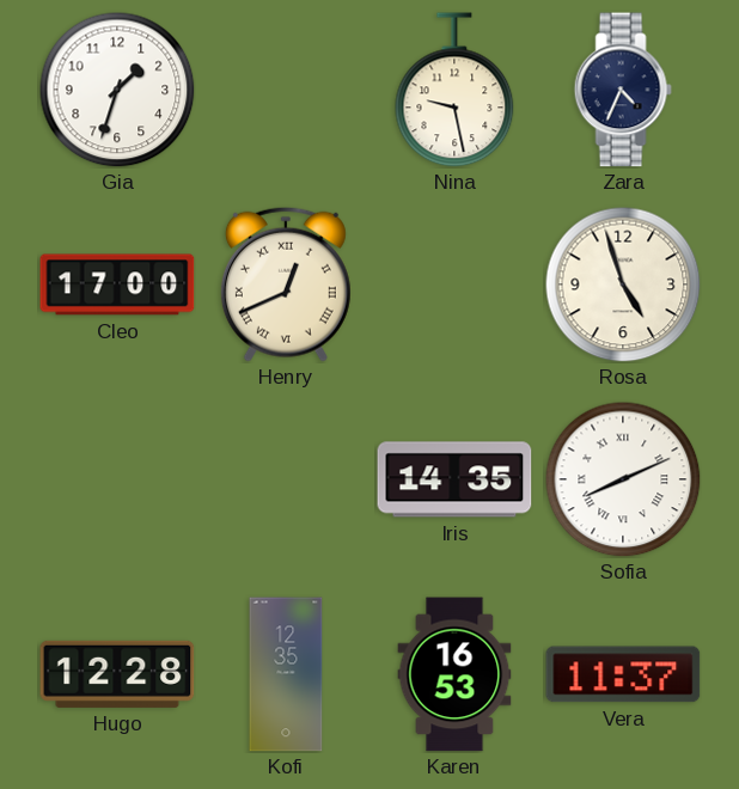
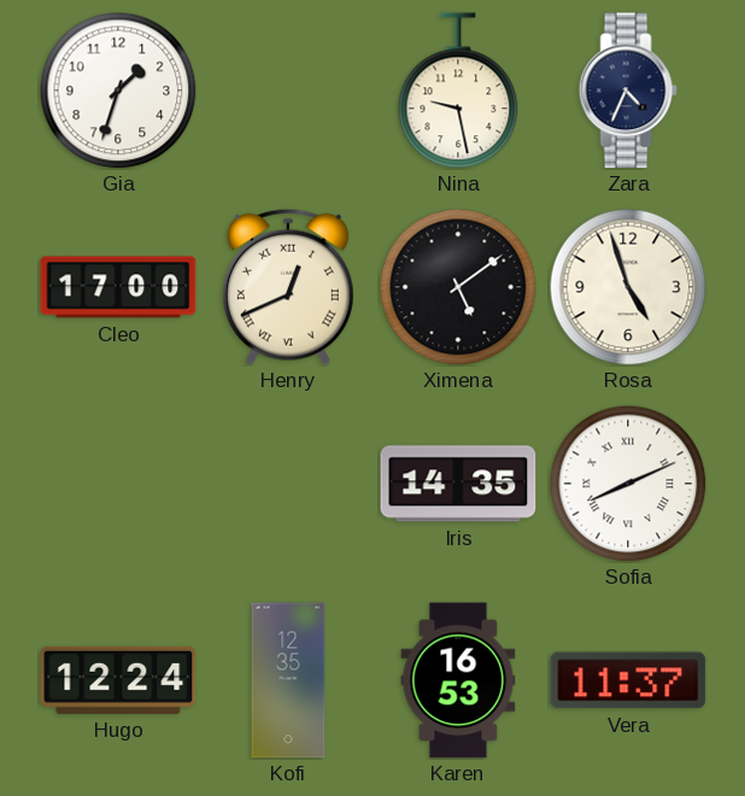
Ximena: none -> 5:09
Hugo: 12:28 -> 12:24
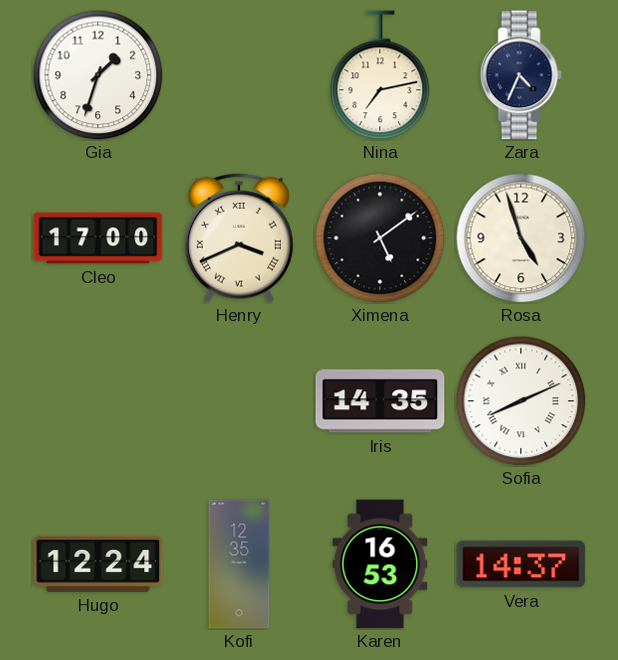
Nina: 9:28 -> 7:13
Henry: 12:41 -> 3:41
Vera: 11:37 -> 14:37
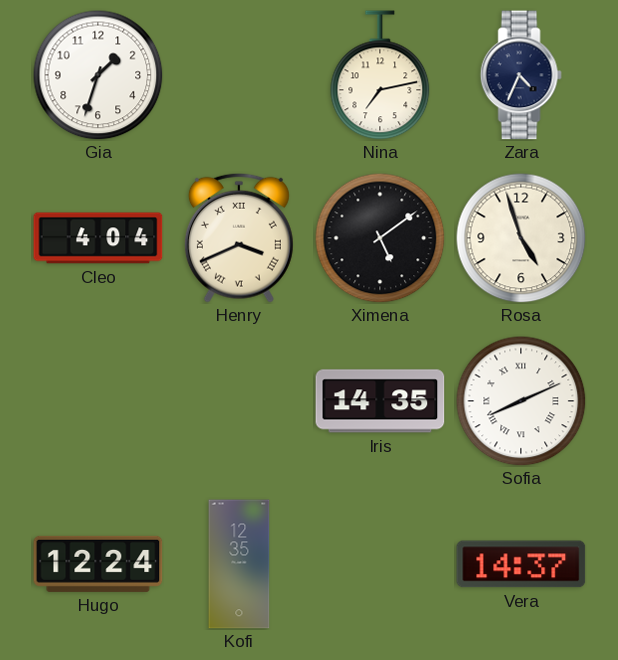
Cleo: 17:00 -> 4:04
Karen: 16:53 -> none
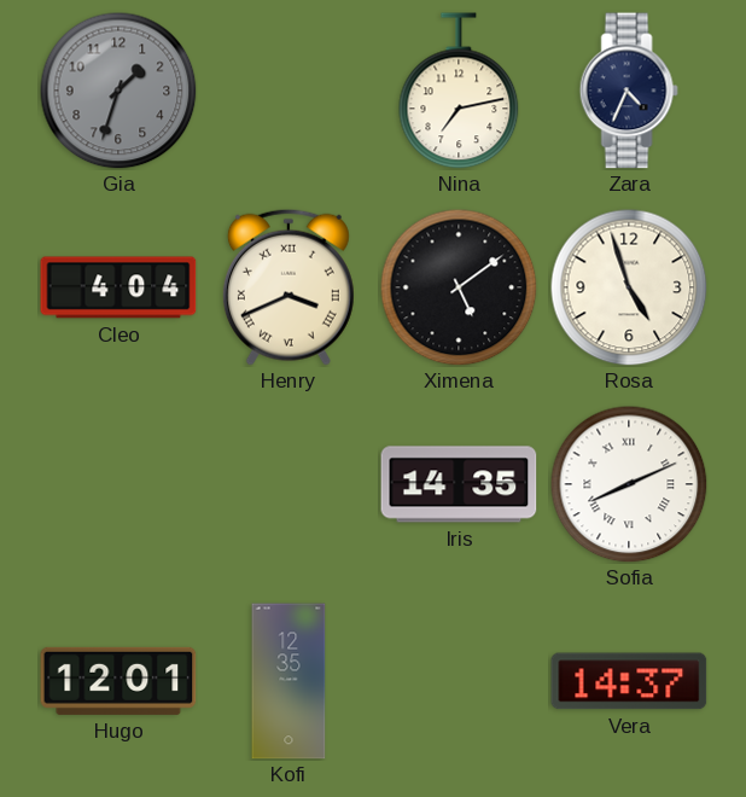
Gia dial: white -> grey
Hugo: 12:24 -> 12:01
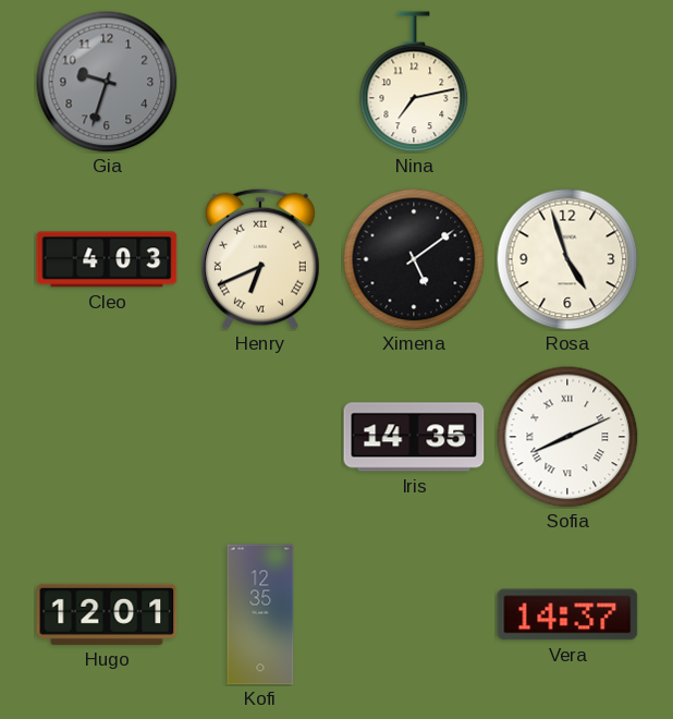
Gia: 1:33 -> 9:33
Zara: 4:34 -> none
Cleo: 4:04 -> 4:03
Henry: 3:41 -> 6:41
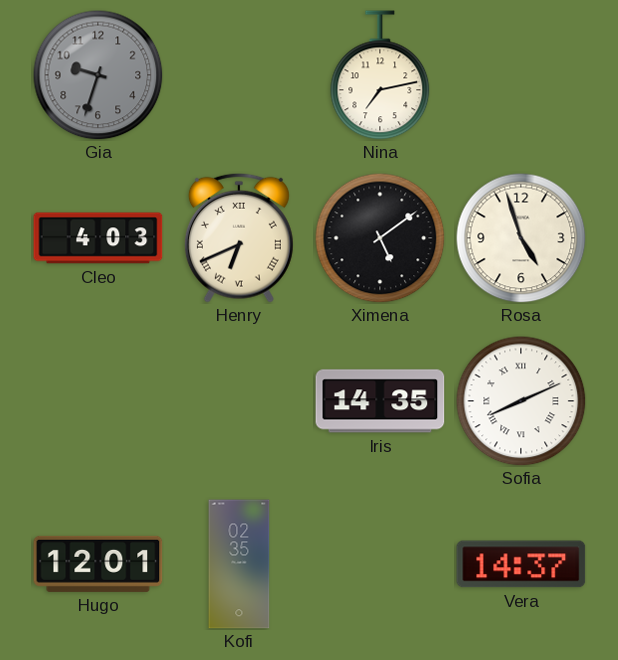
Kofi: 12:35 -> 02:35
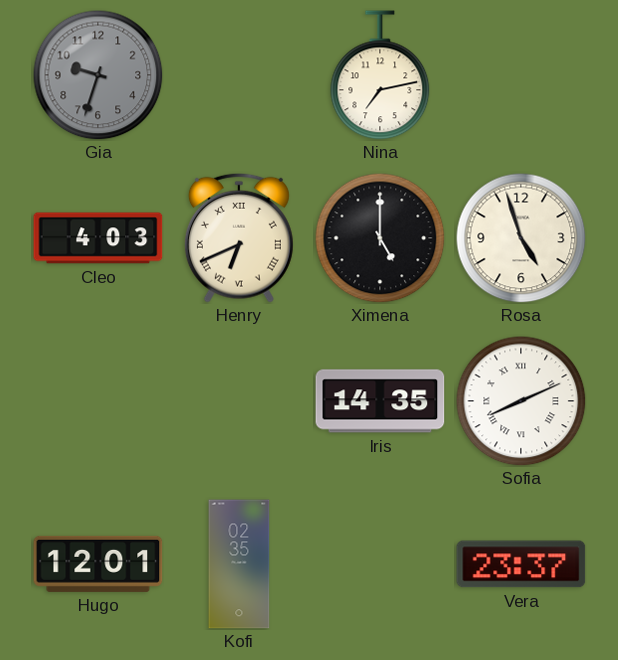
Ximena: 5:09 -> 5:00
Vera: 14:37 -> 23:37
